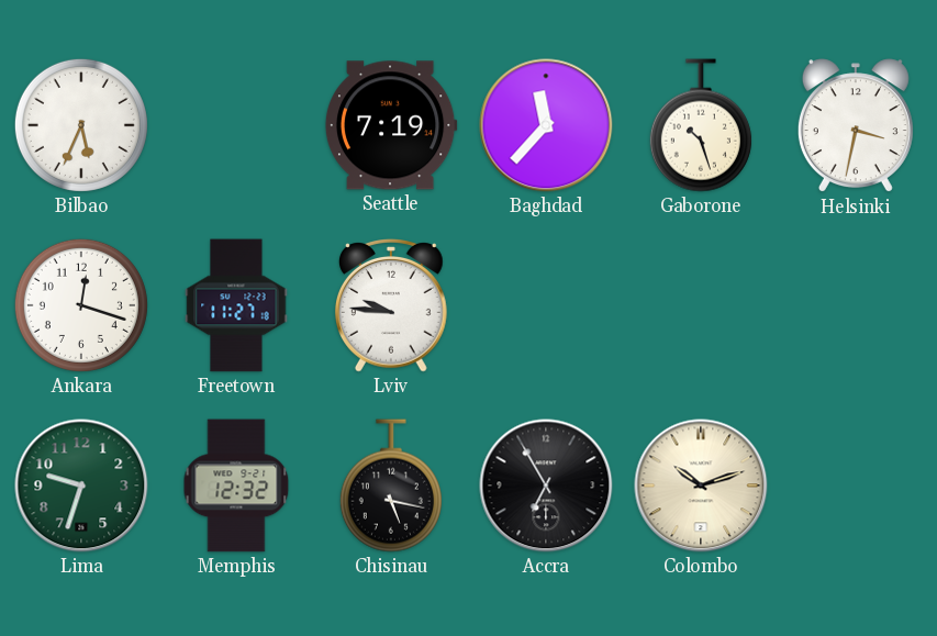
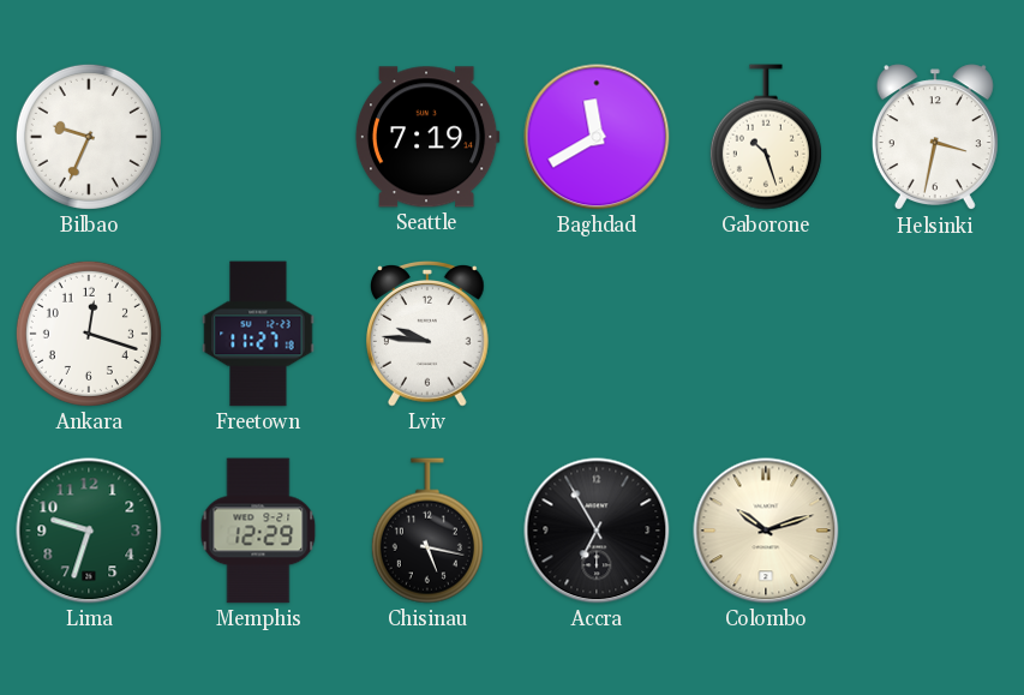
Bilbao: 5:34 -> 9:34
Baghdad: 11:37 -> 11:40
Memphis: 12:32 -> 12:29
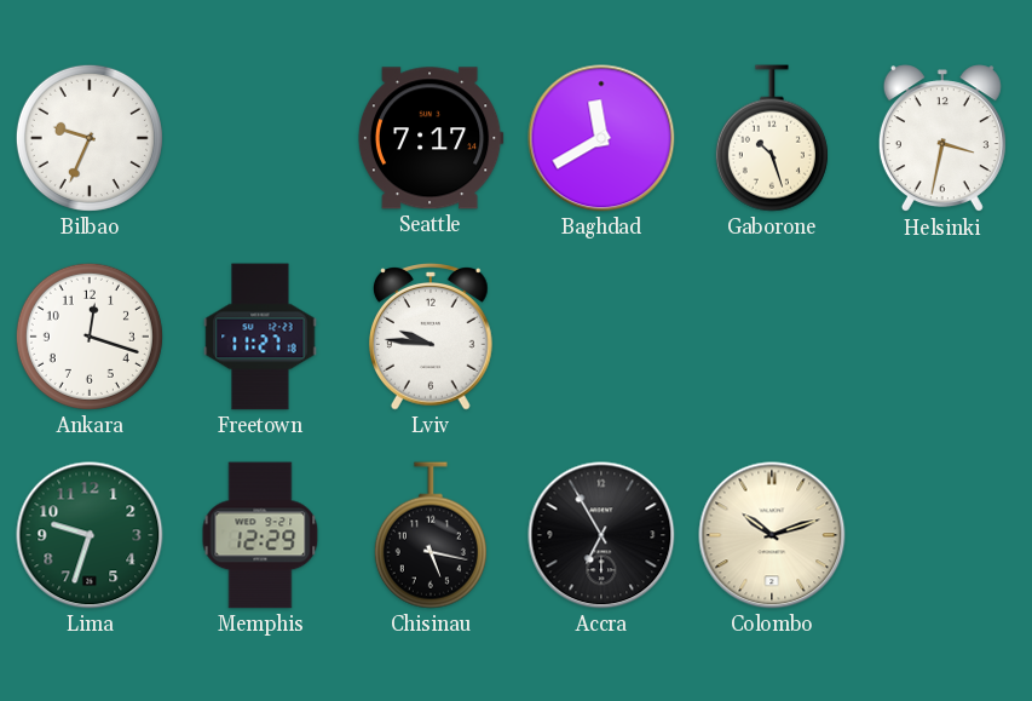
Seattle: 7:19 -> 7:17
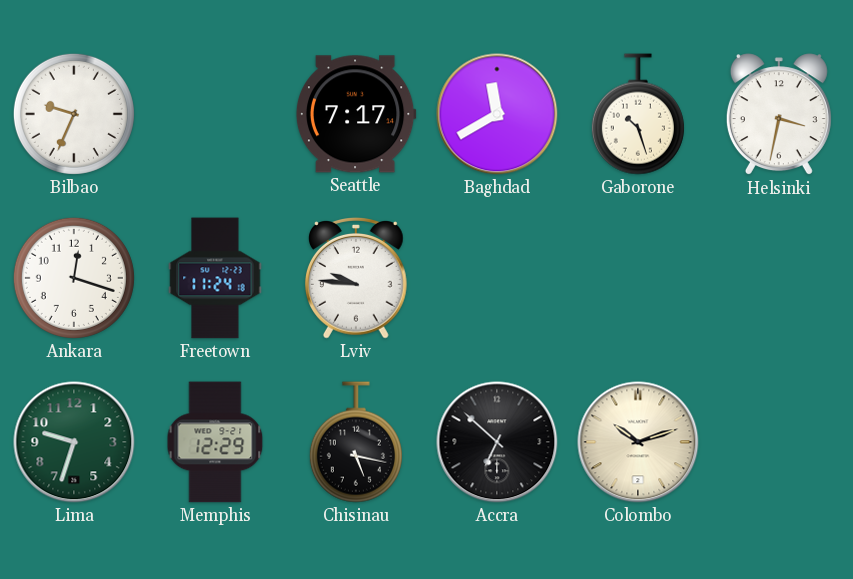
Freetown: 11:27 -> 11:24
Accra: 6:55 -> 6:52
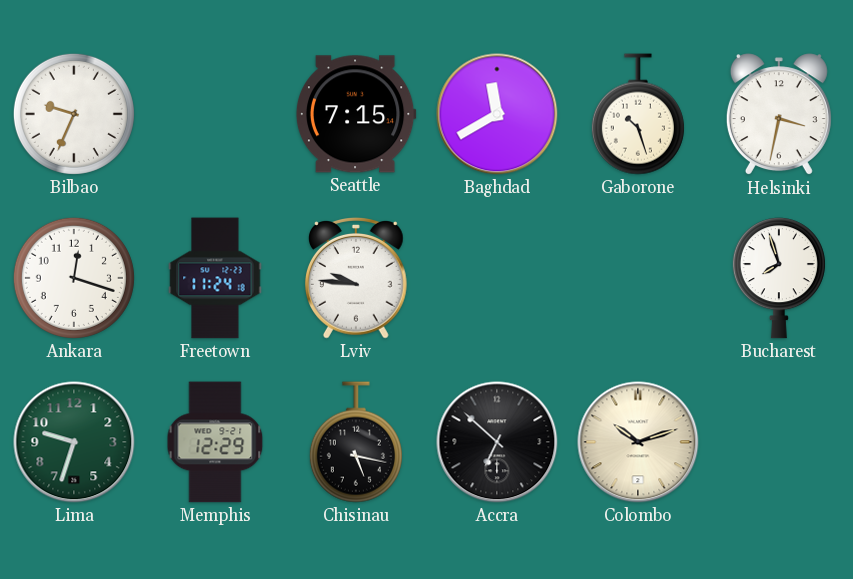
Seattle: 7:17 -> 7:15
Bucharest: none -> 7:57
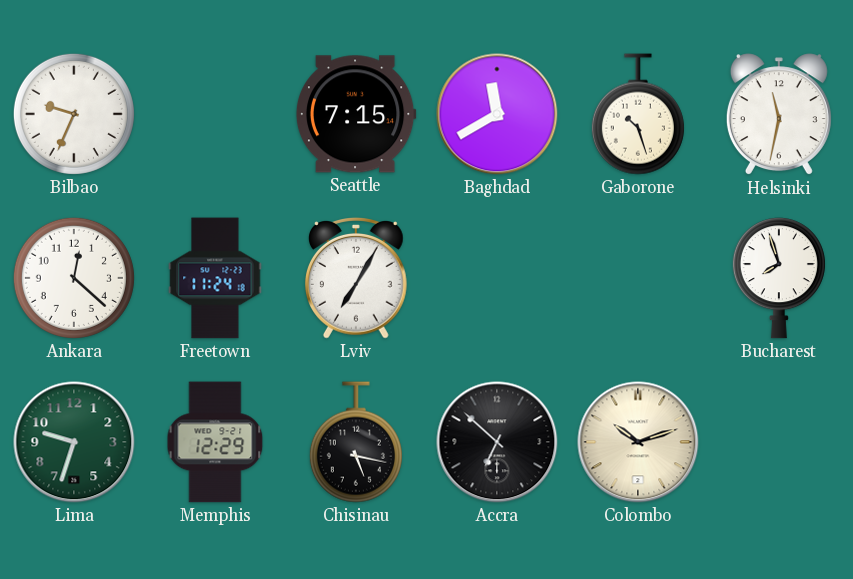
Helsinki: 3:32 -> 11:32
Ankara: 12:18 -> 12:22
Lviv: 9:46 -> 7:05
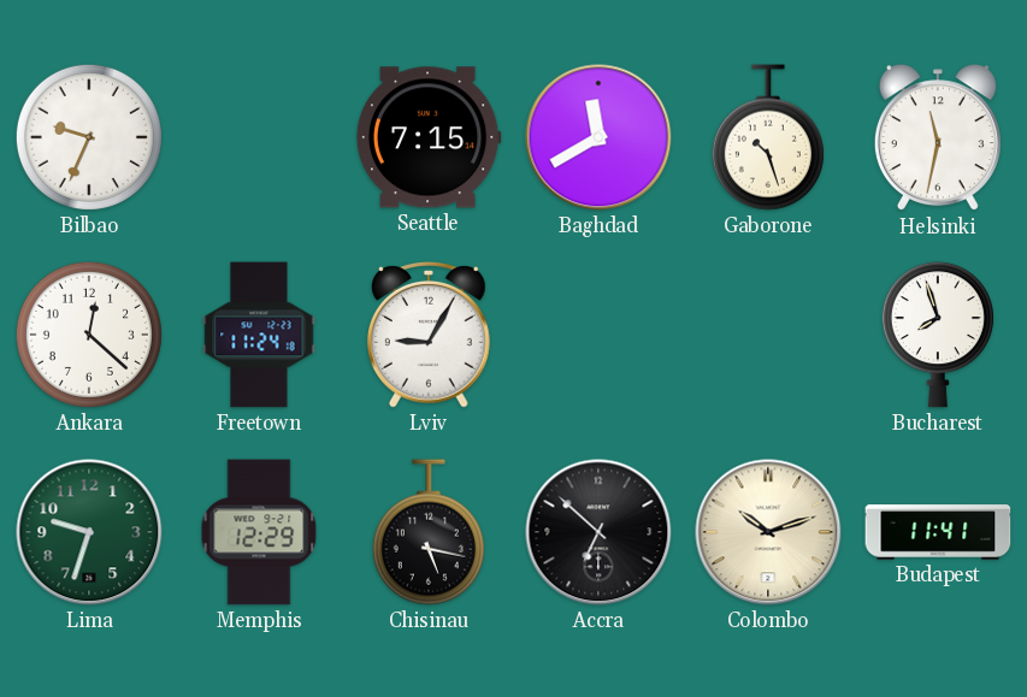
Lviv: 7:05 -> 9:05
Budapest: none -> 11:41
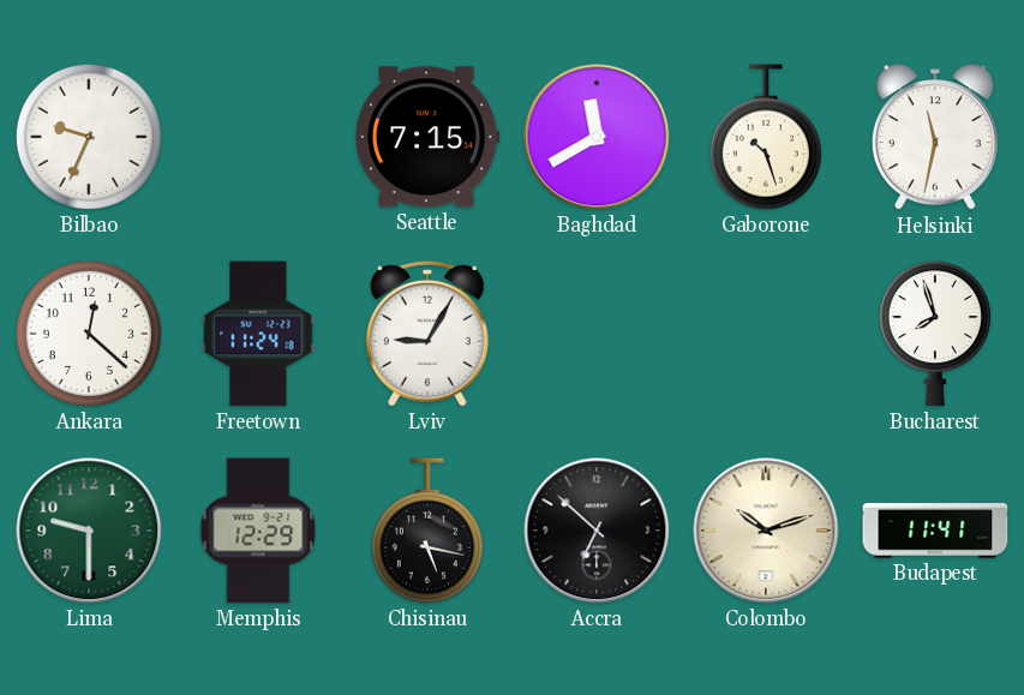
Lima: 9:33 -> 9:30
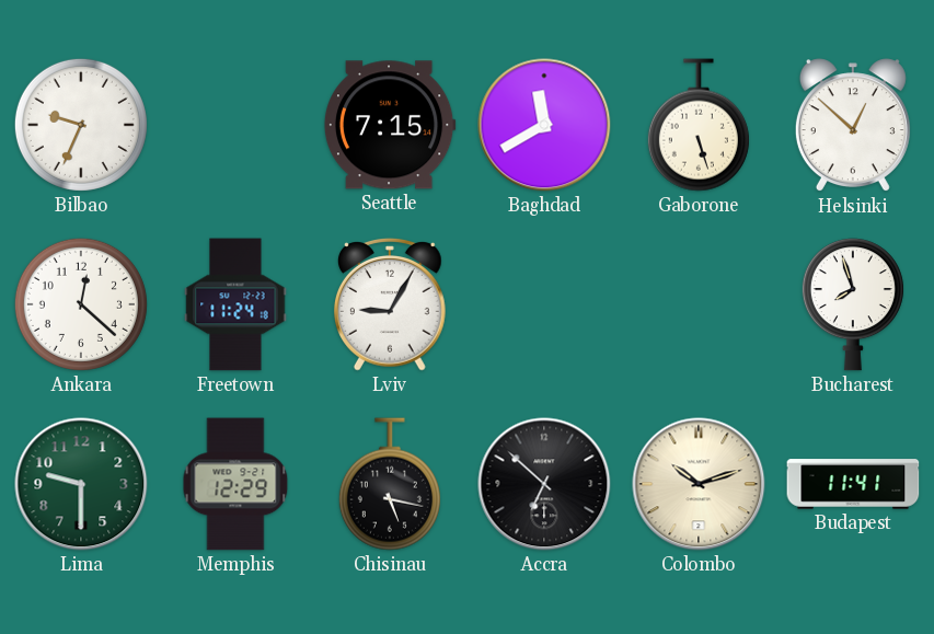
Gaborone: 10:27 -> 5:27
Helsinki: 11:32 -> 12:52
